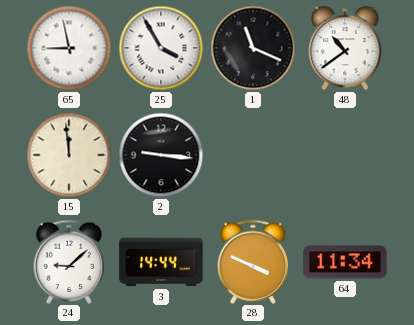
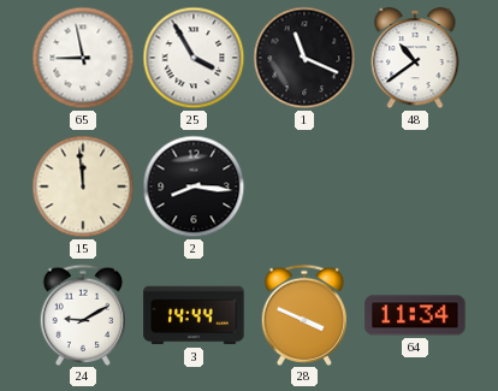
2: 9:16 -> 8:16
24: 9:08 -> 9:10
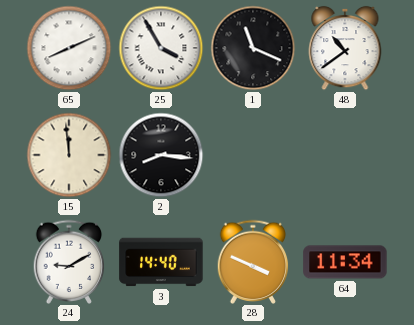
65: 8:58 -> 8:11
3: 14:44 -> 14:40
